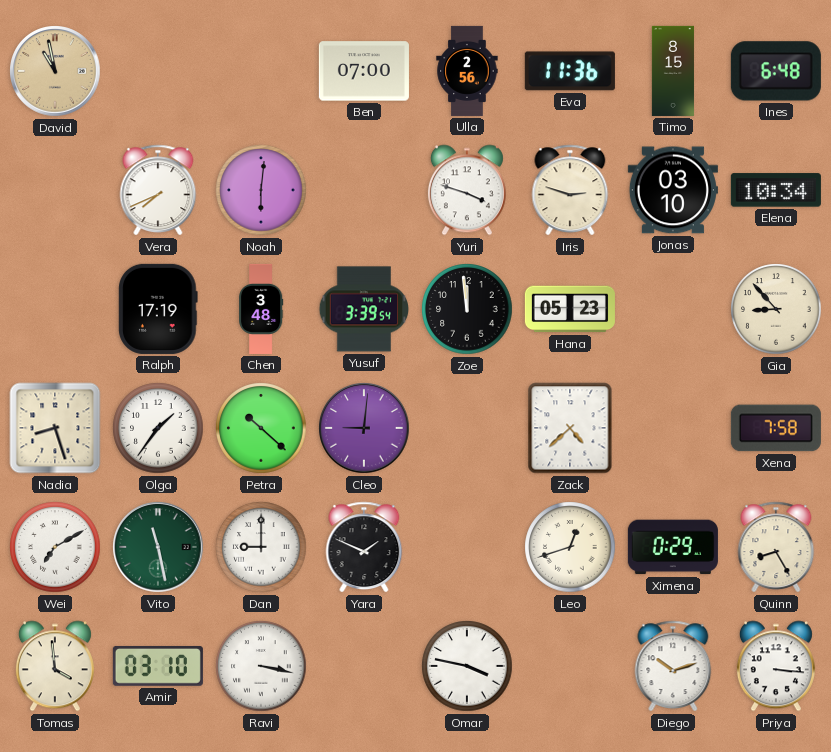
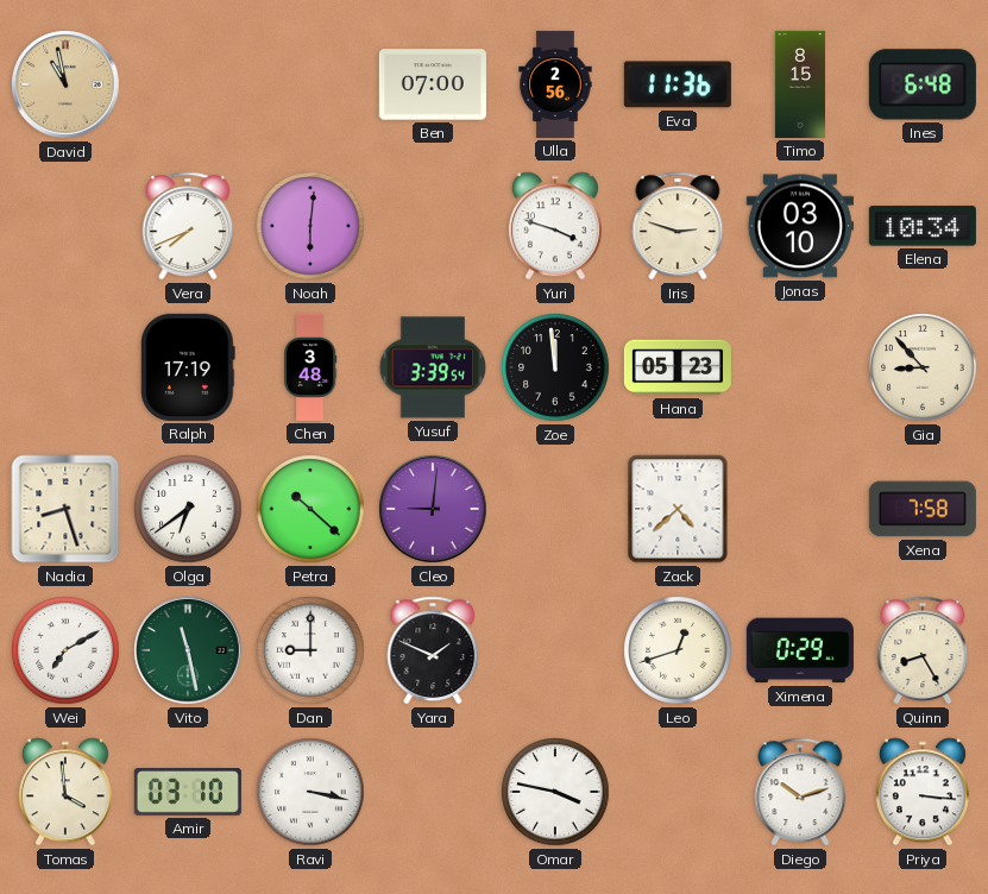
Olga: 1:36 -> 6:39
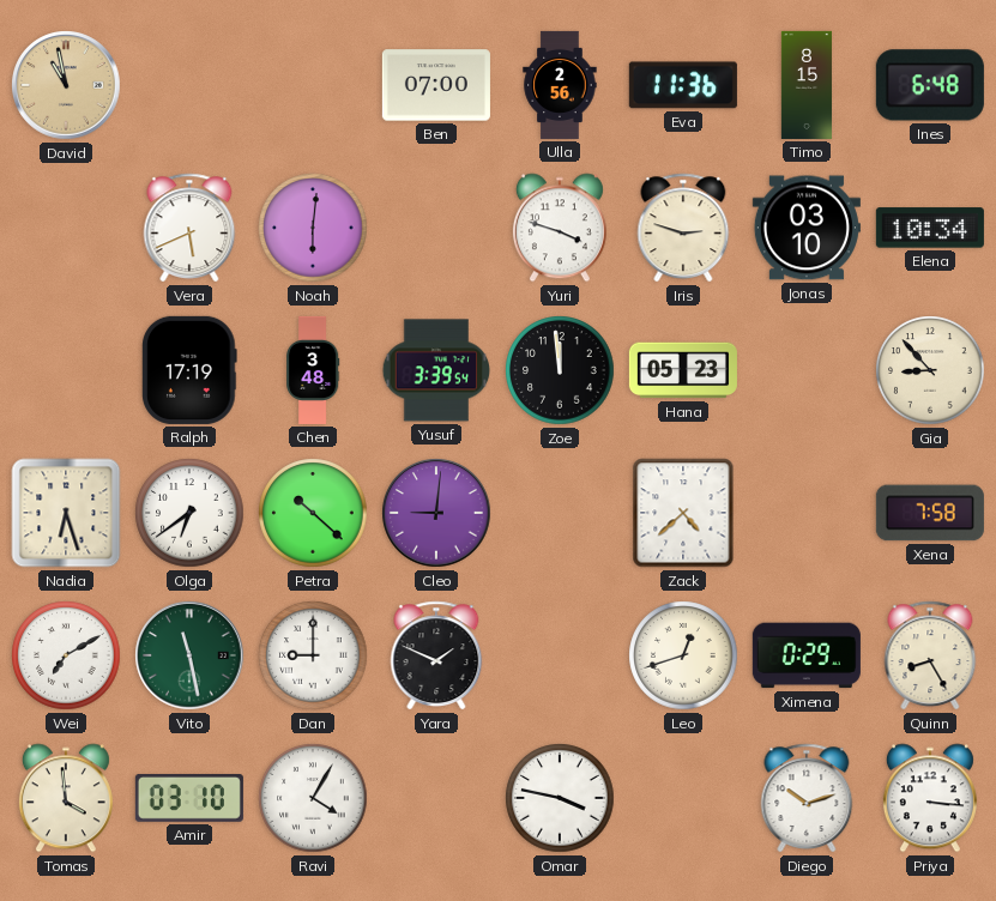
Vera: 7:41 -> 5:41
Nadia: 8:27 -> 6:27
Ravi: 3:17 -> 4:05
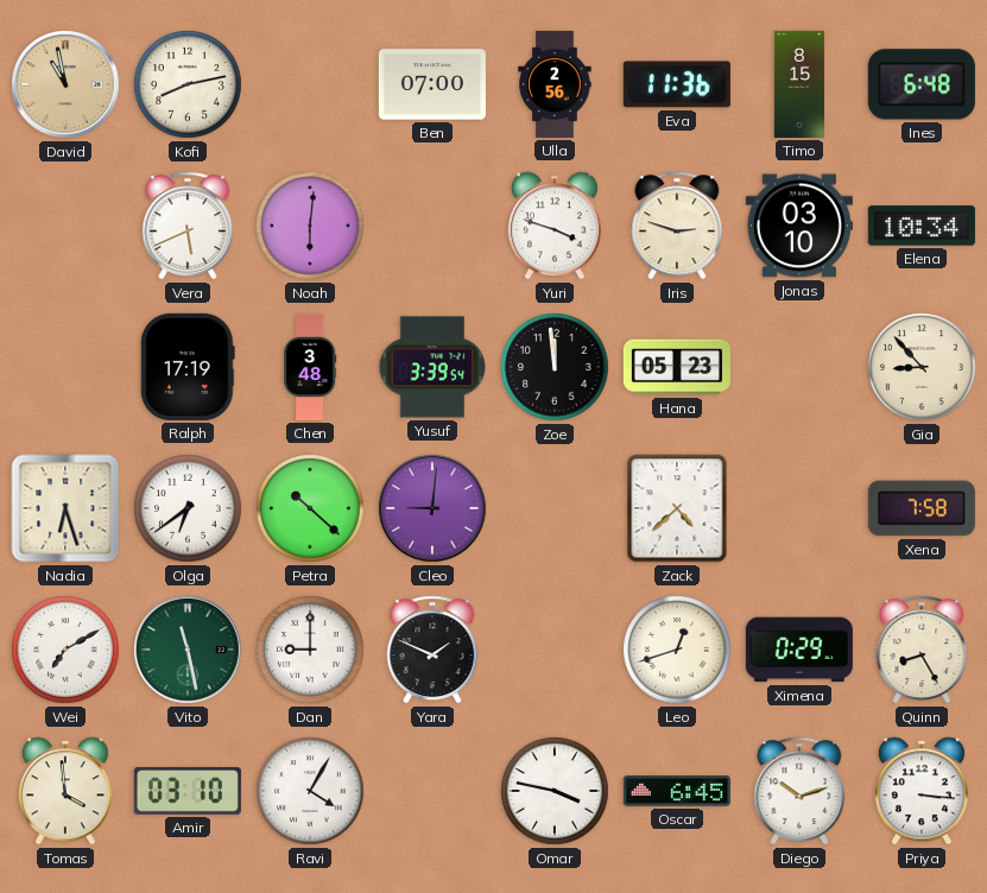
Kofi: none -> 8:13
Oscar: none -> 6:45
